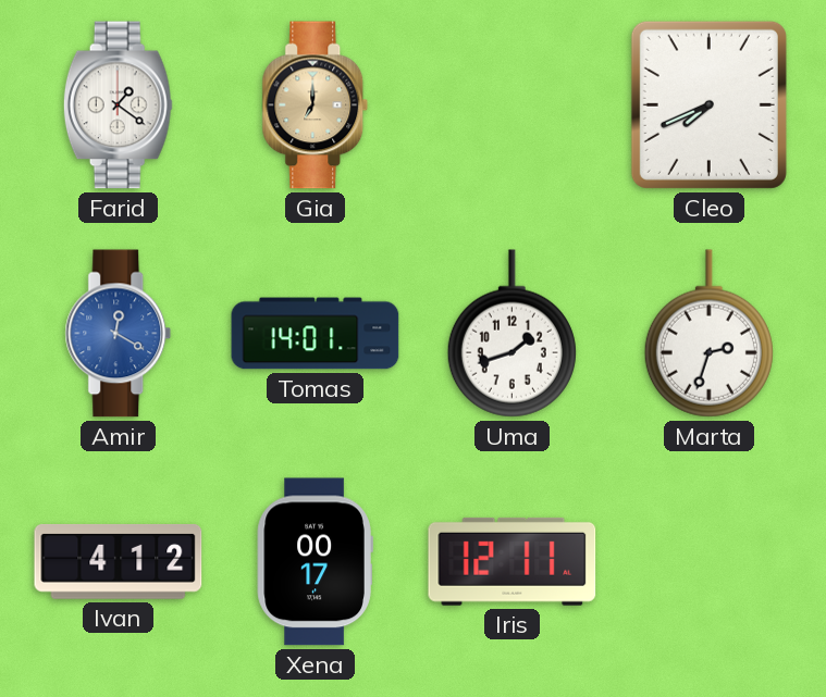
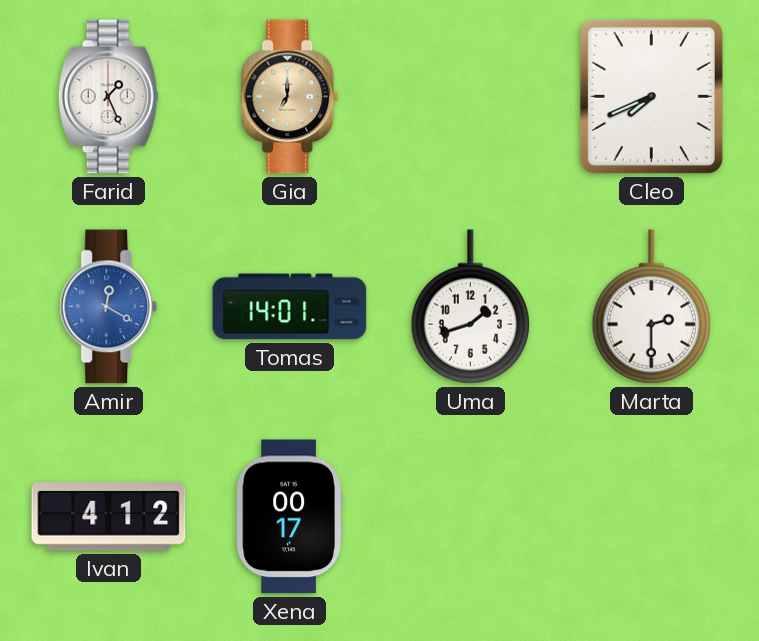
Farid: 1:21 -> 1:26
Marta: 2:33 -> 2:30
Iris: 12:11 -> none
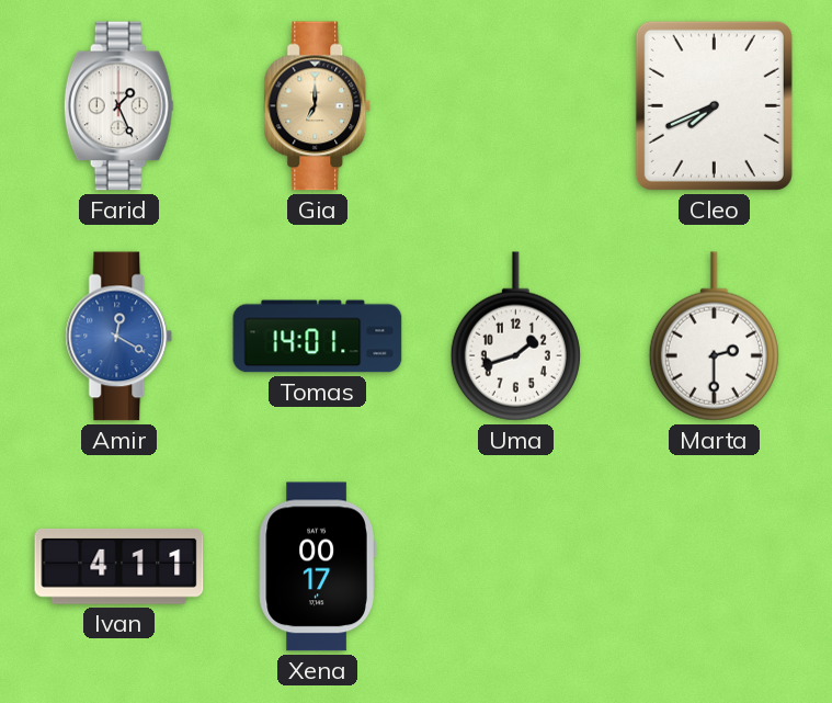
Ivan: 4:12 -> 4:11
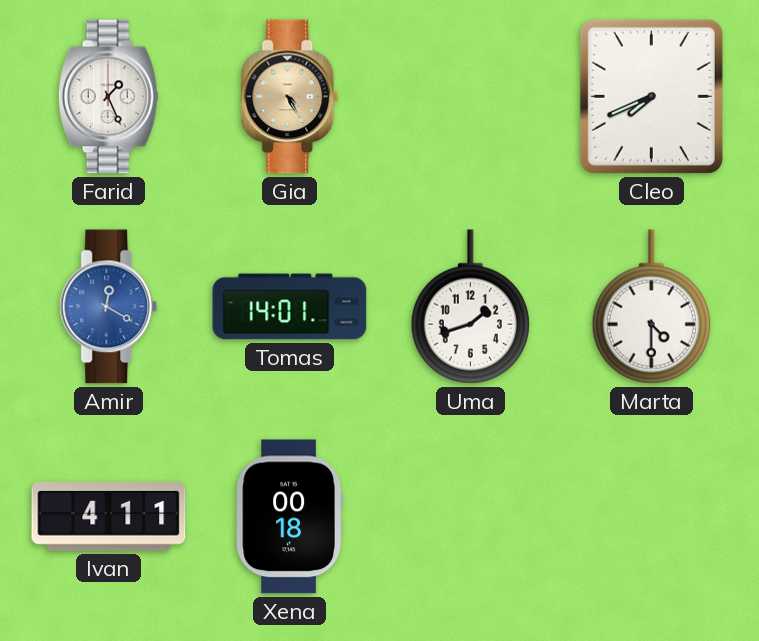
Gia: 7:00 -> 4:25
Marta: 2:30 -> 4:30
Xena: 00:17 -> 00:18
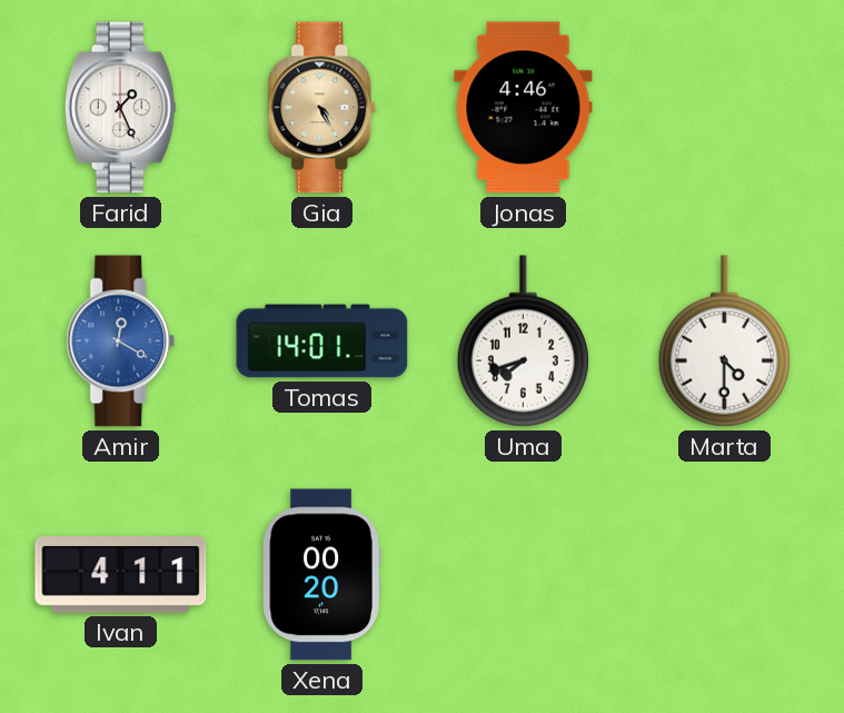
Jonas: none -> 4:46
Cleo: 7:41 -> none
Uma: 1:42 -> 7:42
Xena: 00:18 -> 00:20
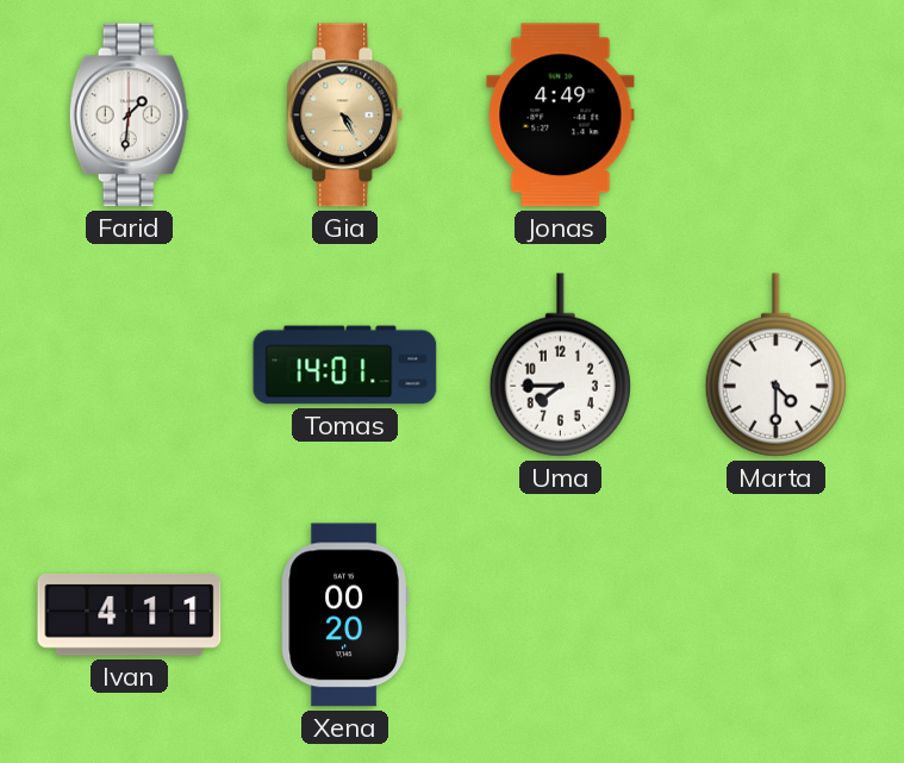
Farid: 1:26 -> 1:31
Jonas: 4:46 -> 4:49
Amir: 12:20 -> none
Uma: 7:42 -> 7:45
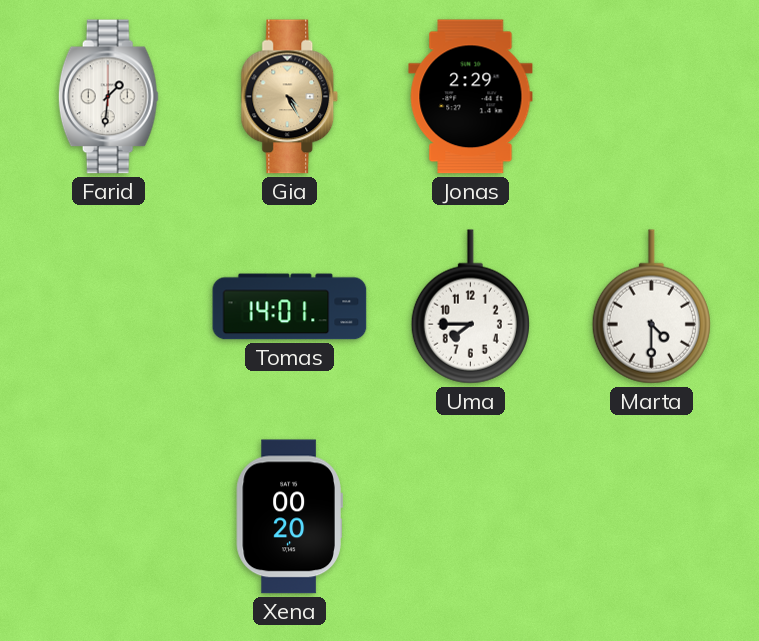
Jonas: 4:49 -> 2:29
Ivan: 4:11 -> none
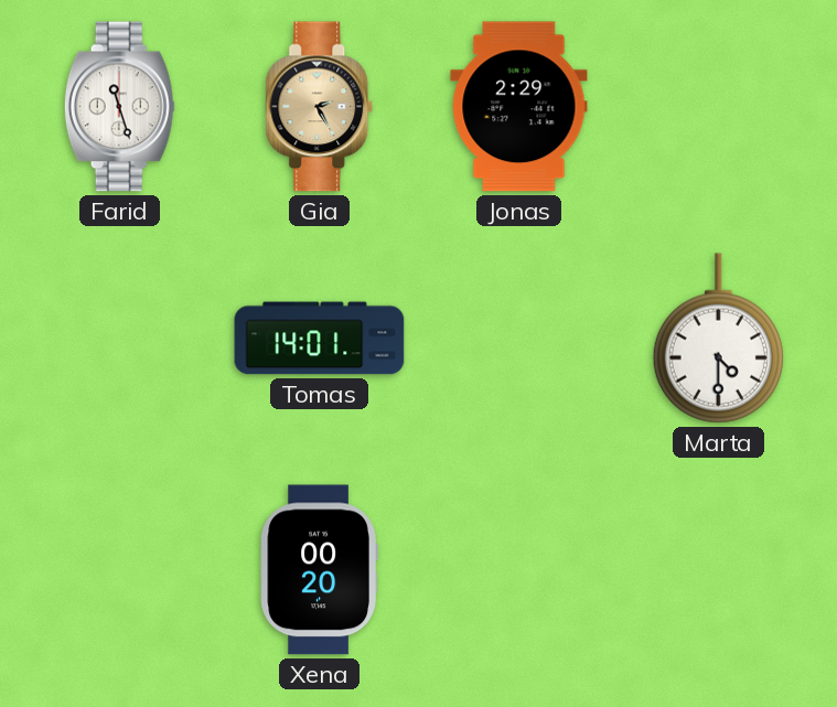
Farid: 1:31 -> 11:27
Gia: 4:25 -> 2:25
Uma: 7:45 -> none
